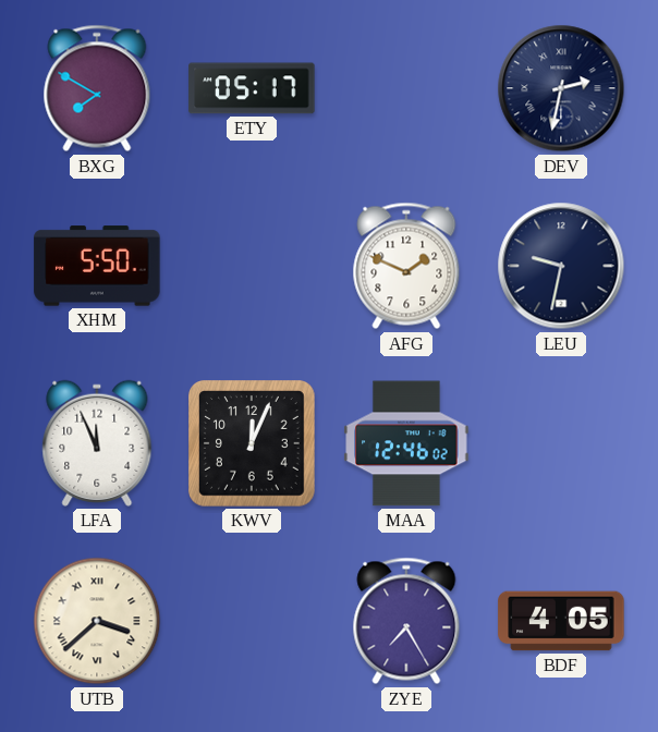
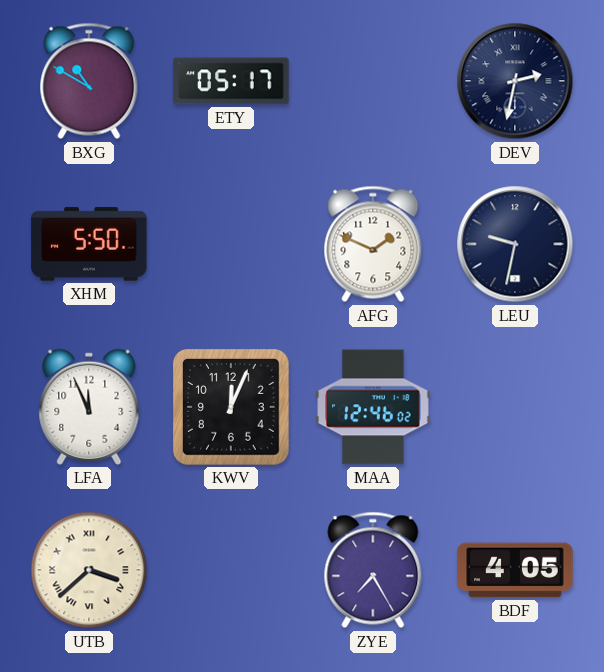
BXG: 7:50 -> 10:50
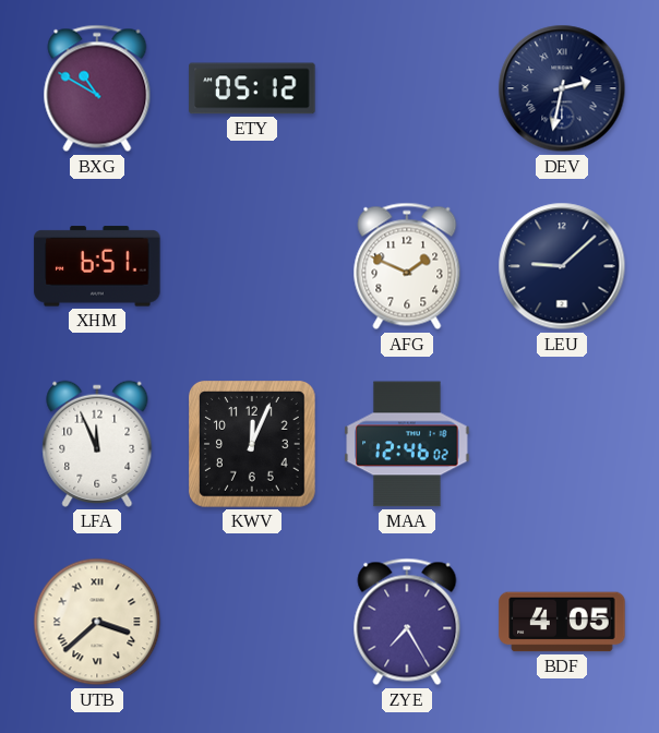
ETY: 05:17 -> 05:12
XHM: 5:50 -> 6:51
LEU: 9:32 -> 9:08
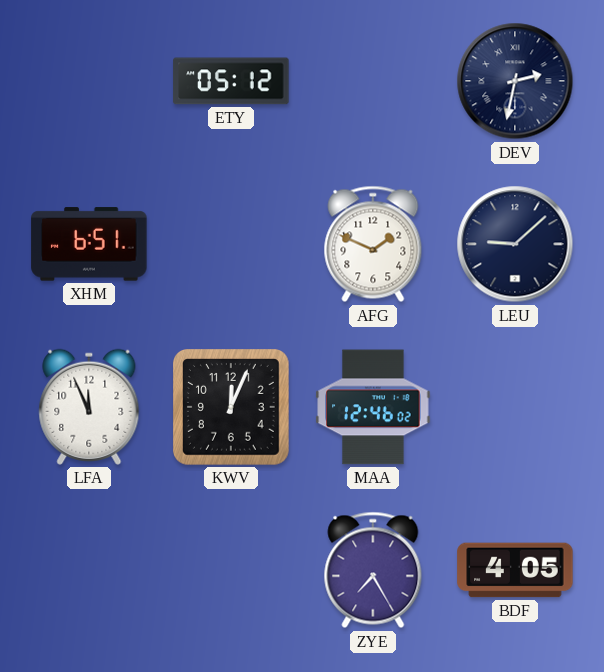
BXG: 10:50 -> none
UTB: 3:38 -> none
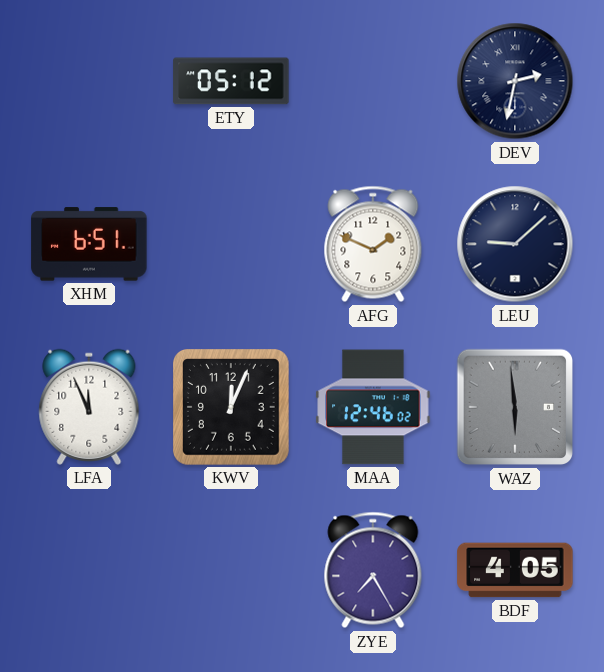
WAZ: none -> 5:59
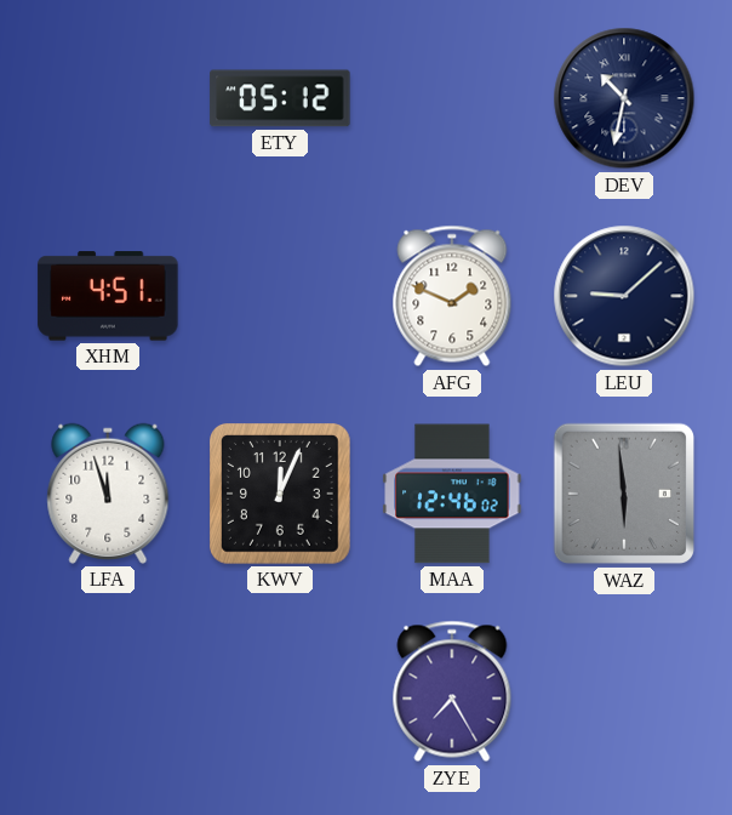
DEV: 2:32 -> 10:32
XHM: 6:51 -> 4:51
LFA: 11:56 -> 11:57
BDF: 4:05 -> none
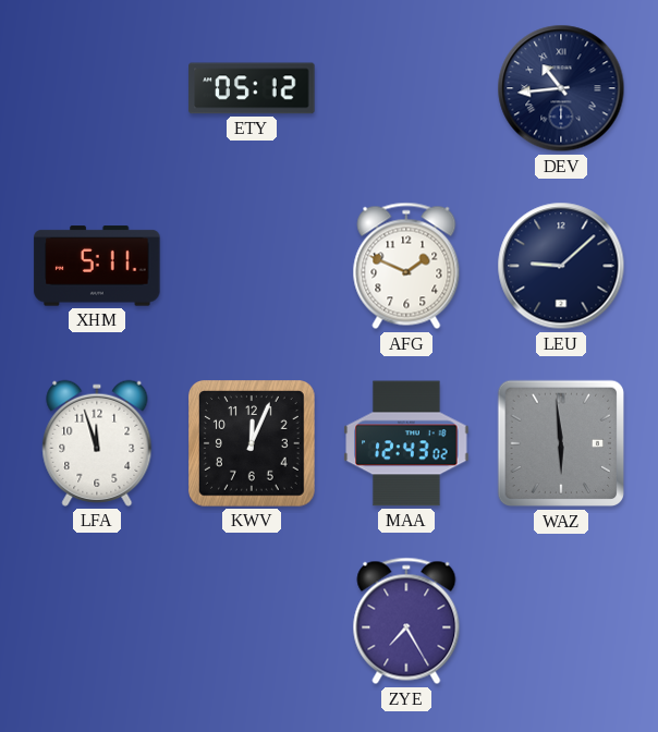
DEV: 10:32 -> 10:44
XHM: 4:51 -> 5:11
MAA: 12:46 -> 12:43
